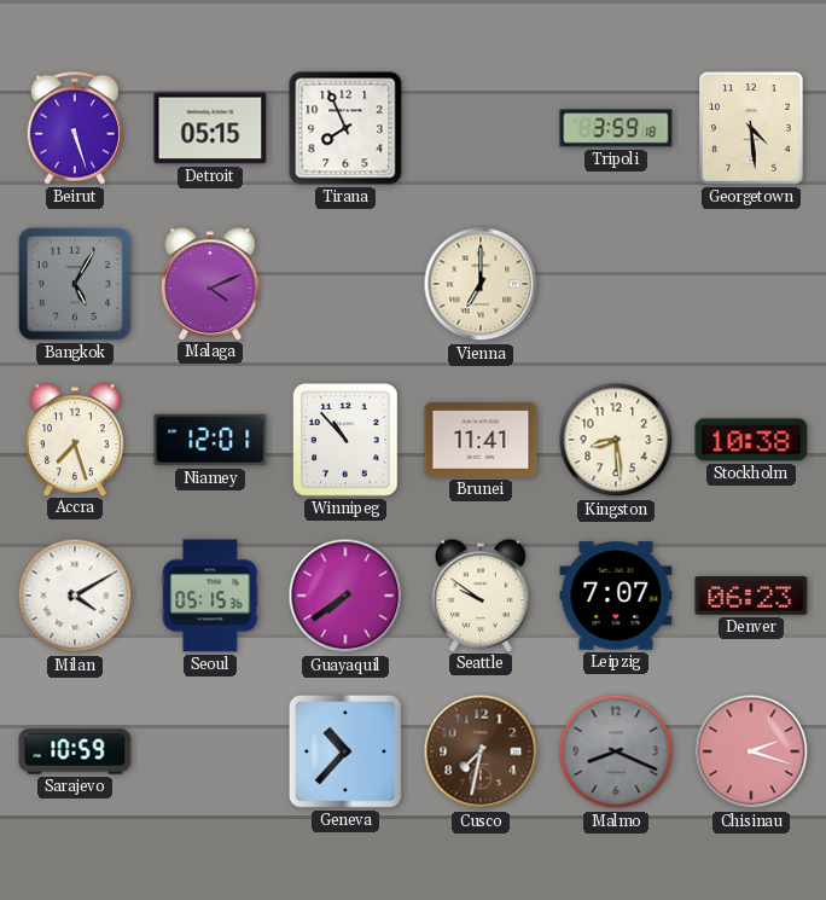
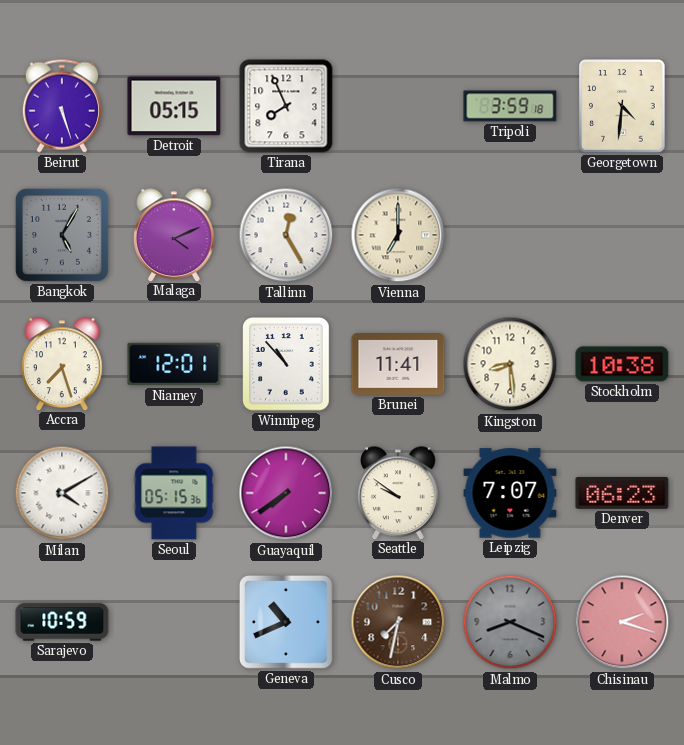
Georgetown: 4:29 -> 4:31
Tallinn: none -> 12:25
Geneva: 10:37 -> 10:41
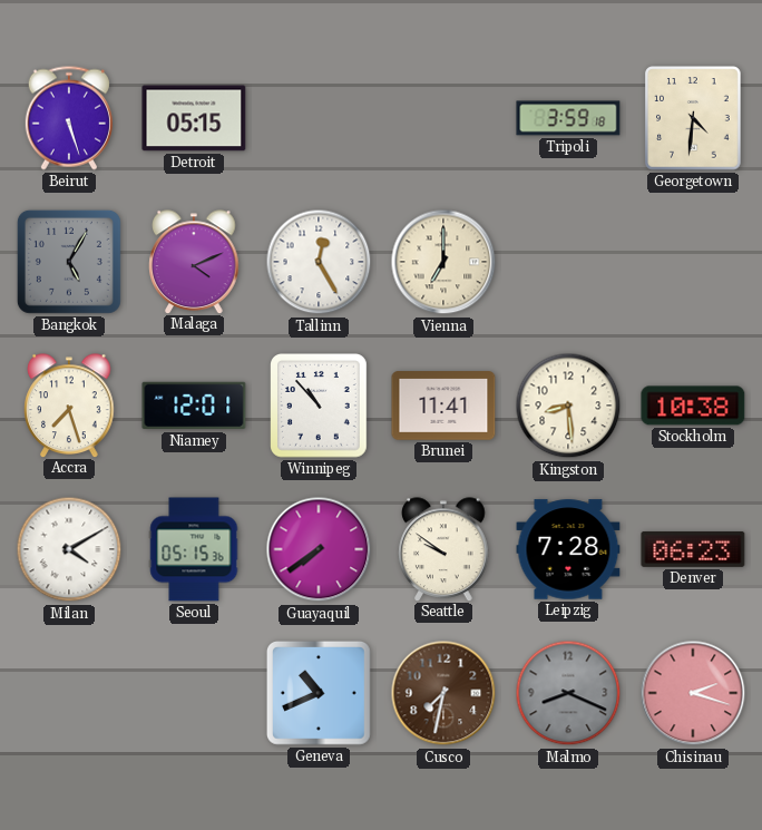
Tirana: 7:56 -> none
Leipzig: 7:07 -> 7:28
Sarajevo: 10:59 -> none
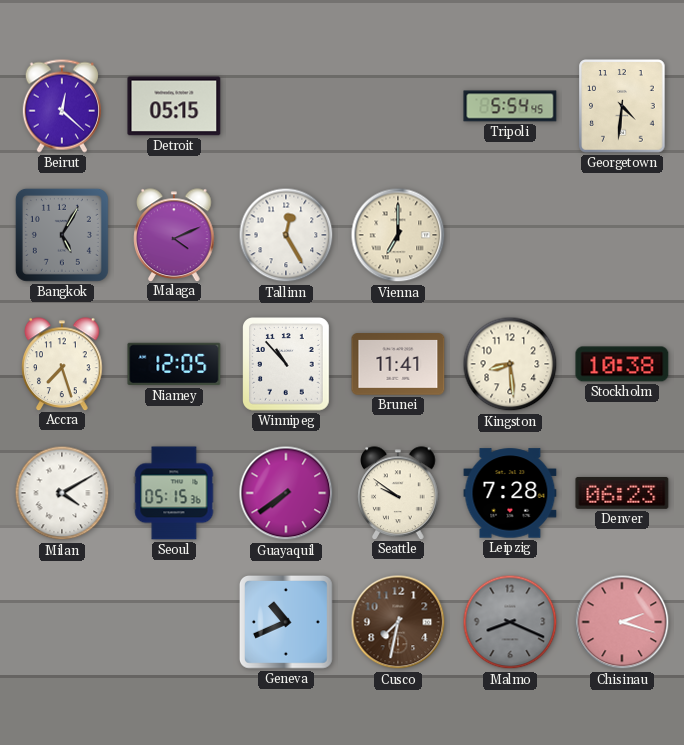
Beirut: 5:27 -> 12:22
Tripoli: 3:59 -> 5:54
Niamey: 12:01 -> 12:05
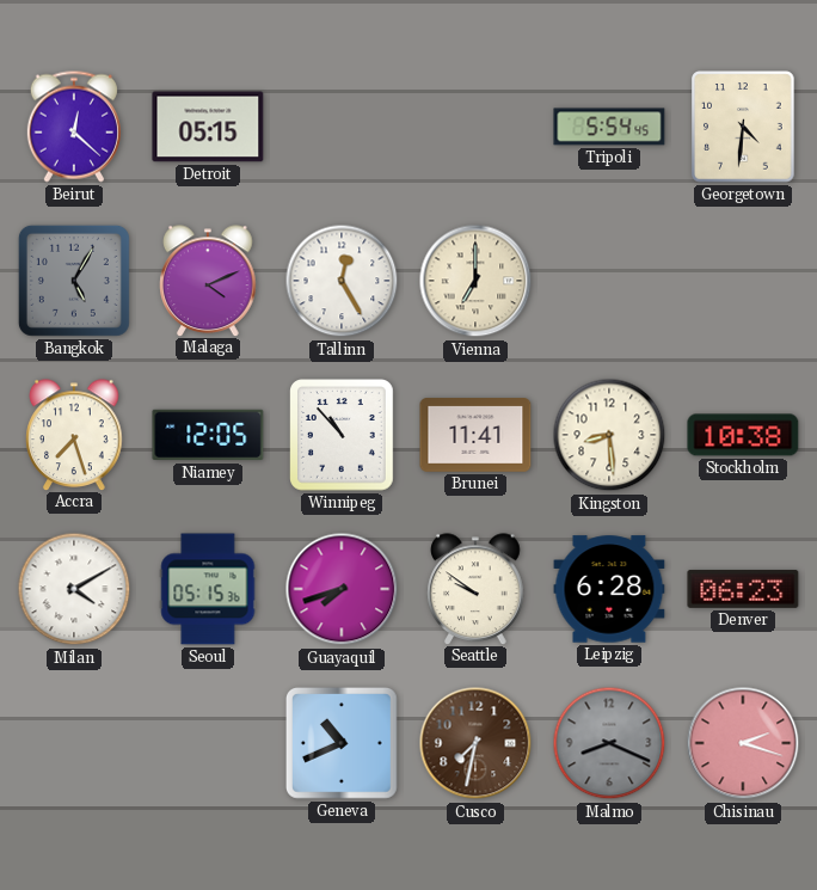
Guayaquil: 7:39 -> 7:42
Leipzig: 7:28 -> 6:28
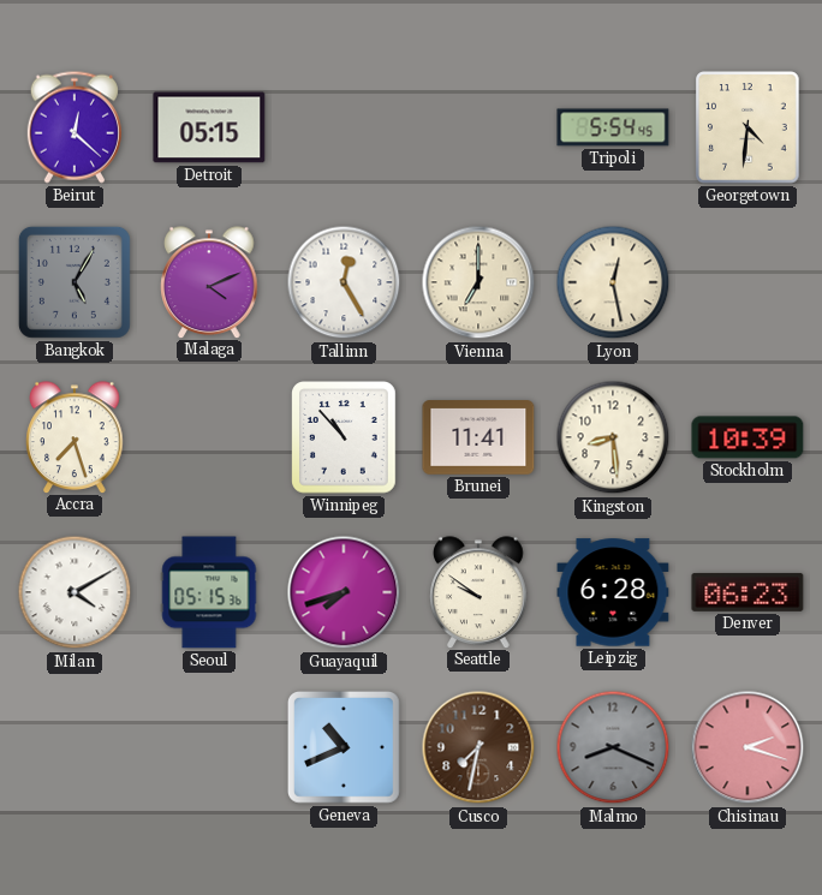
Lyon: none -> 12:28
Niamey: 12:05 -> none
Stockholm: 10:38 -> 10:39
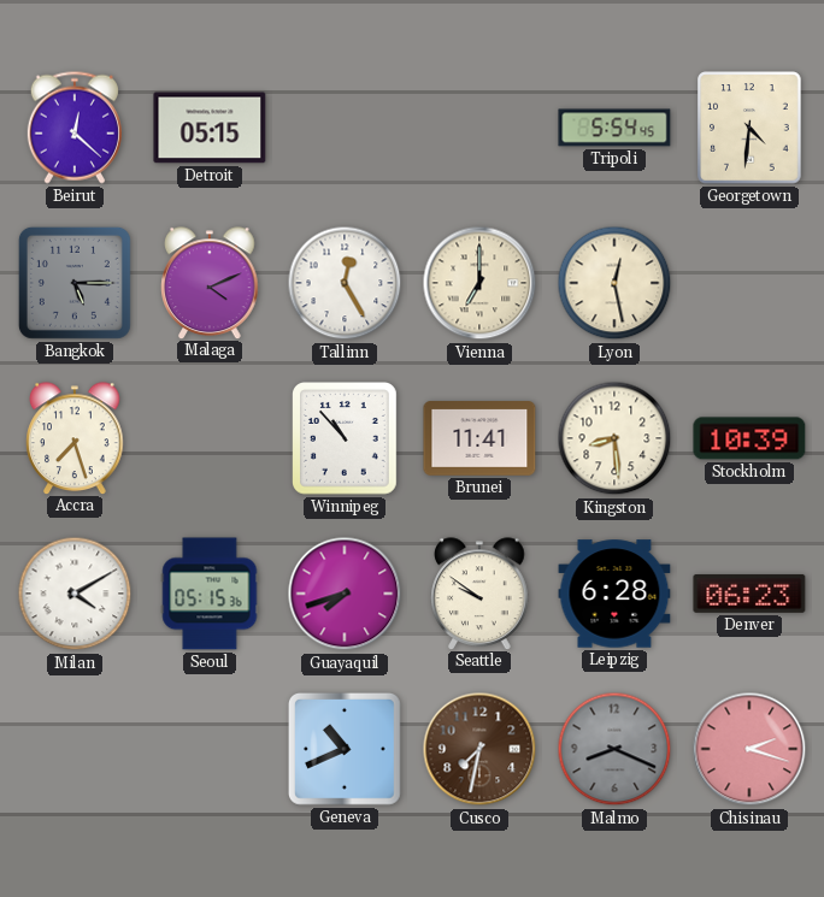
Bangkok: 5:05 -> 5:15
